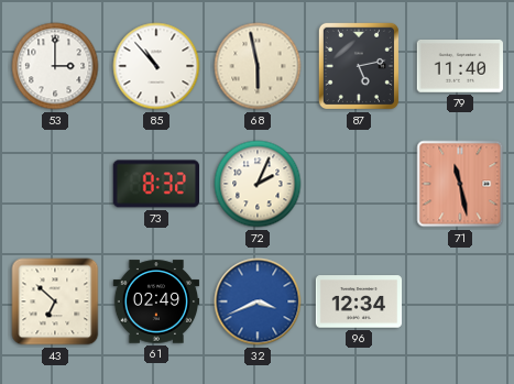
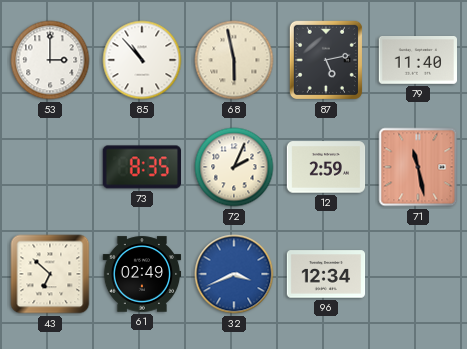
73: 8:32 -> 8:35
12: none -> 2:59
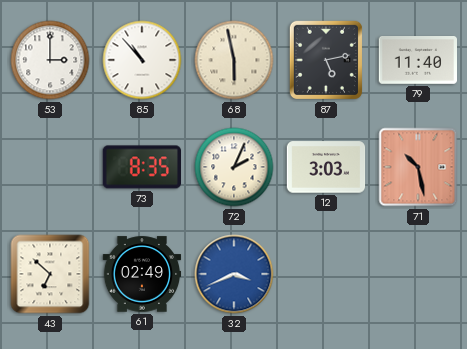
12: 2:59 -> 3:03
71: 11:28 -> 10:28
96: 12:34 -> none
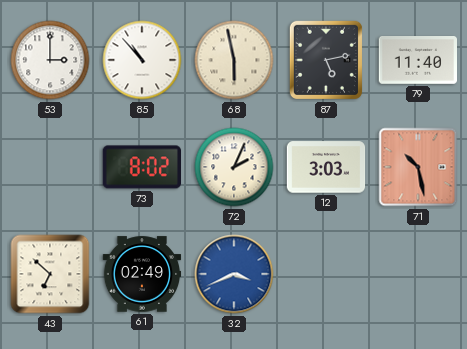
73: 8:35 -> 8:02
